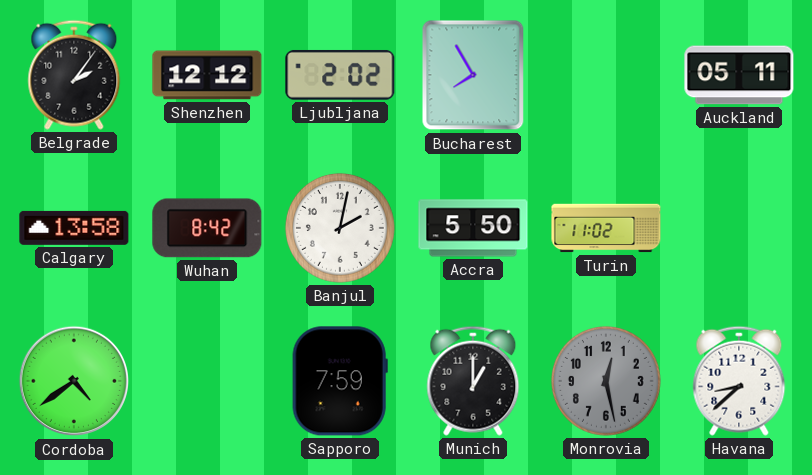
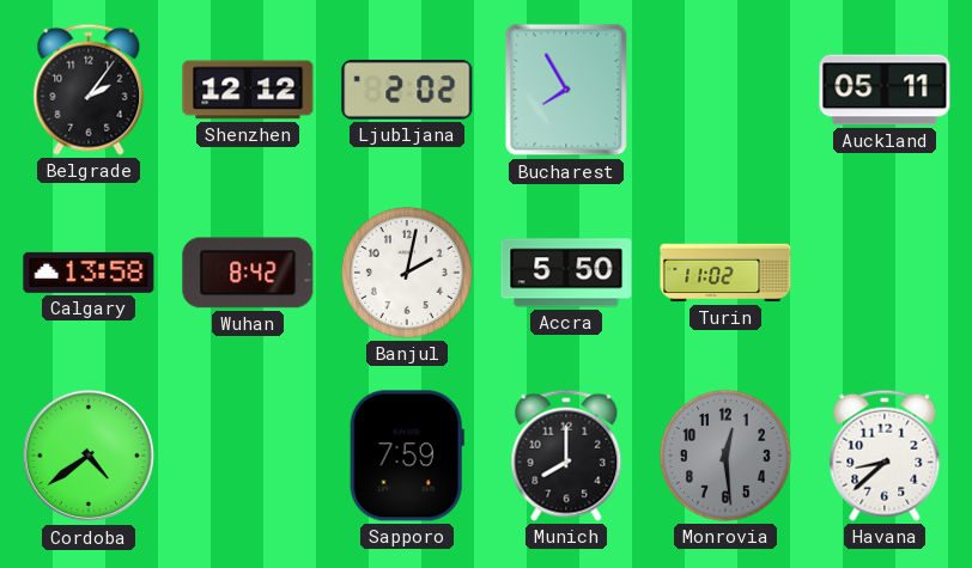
Munich: 1:00 -> 8:00
Monrovia: 12:28 -> 12:29
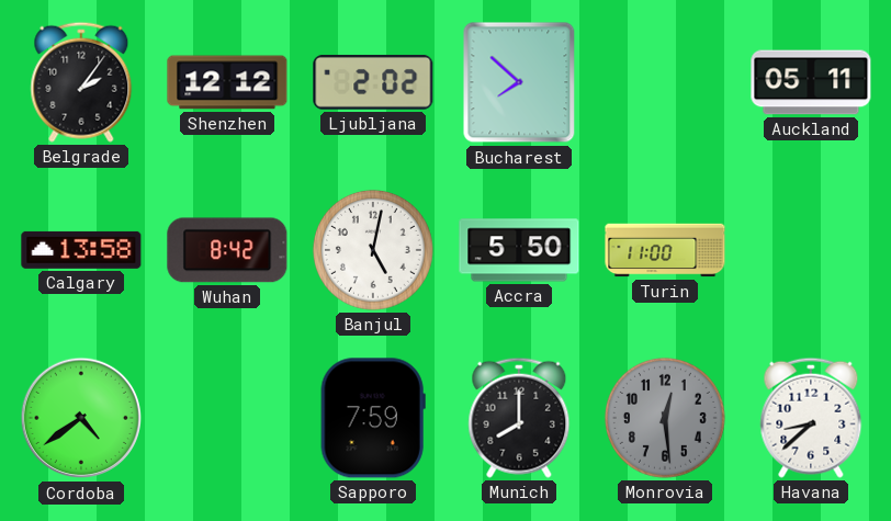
Bucharest: 7:55 -> 7:52
Banjul: 2:02 -> 5:02
Turin: 11:02 -> 11:00
